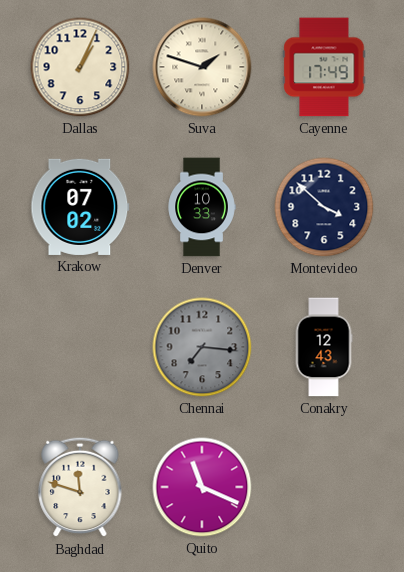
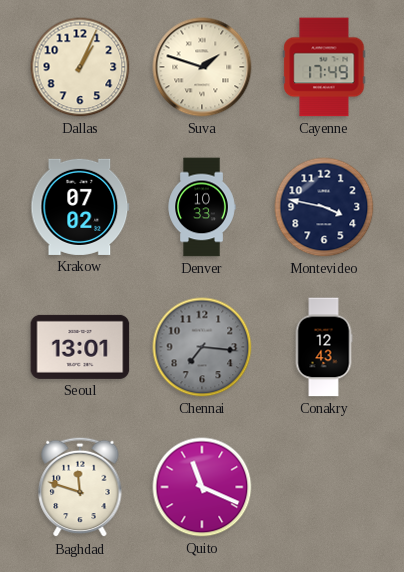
Montevideo: 3:52 -> 3:47
Seoul: none -> 13:01
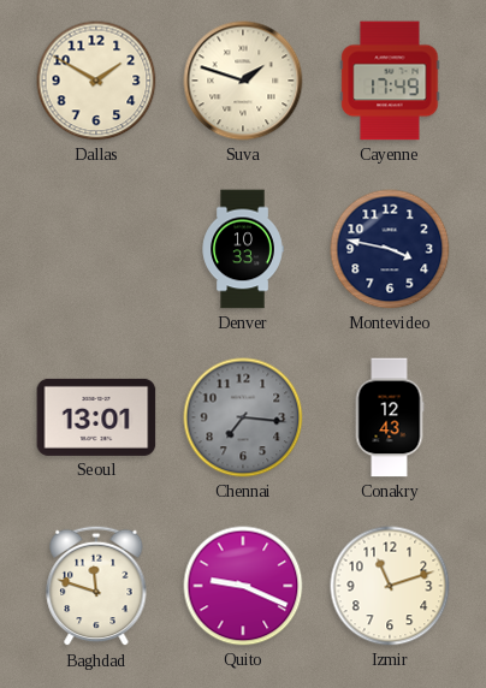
Dallas: 1:04 -> 1:50
Krakow: 07:02 -> none
Quito: 11:19 -> 9:19
Izmir: none -> 11:12
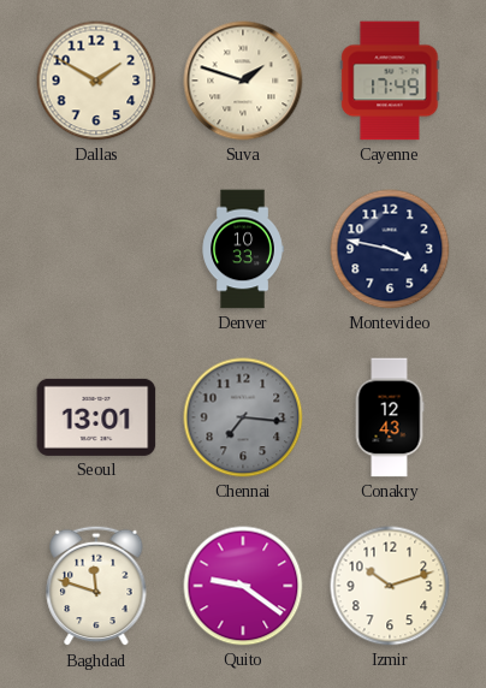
Quito: 9:19 -> 9:21
Izmir: 11:12 -> 10:12
